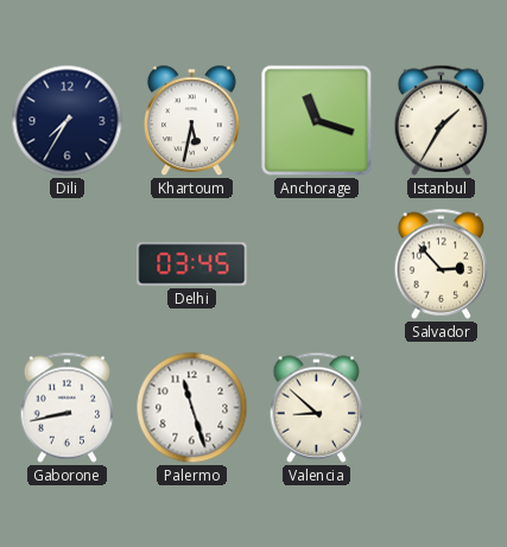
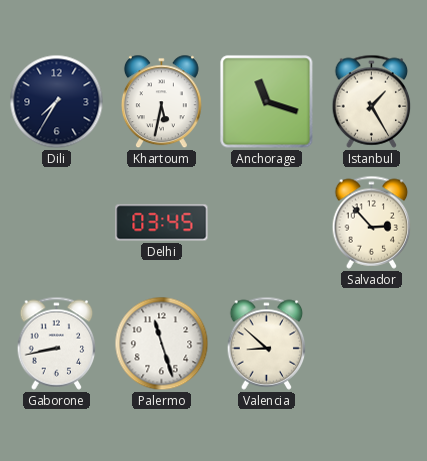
Istanbul: 1:35 -> 1:25
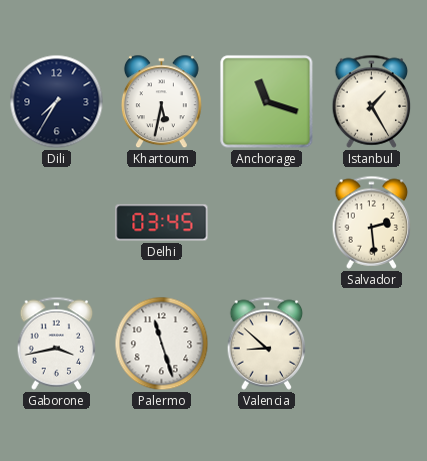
Salvador: 2:53 -> 2:29
Gaborone: 8:43 -> 3:43
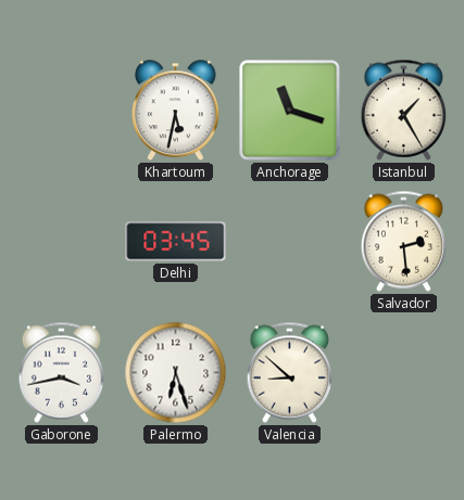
Dili: 7:35 -> none
Palermo: 11:27 -> 6:27
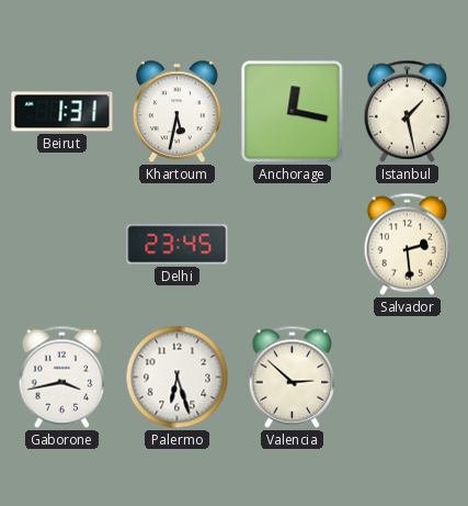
Beirut: none -> 1:31
Anchorage: 11:18 -> 12:17
Istanbul: 1:25 -> 1:28
Delhi: 03:45 -> 23:45
Valencia: 8:52 -> 2:52
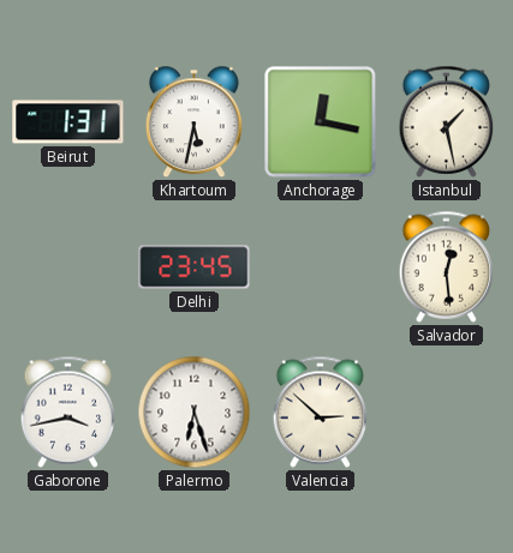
Salvador: 2:29 -> 12:29
